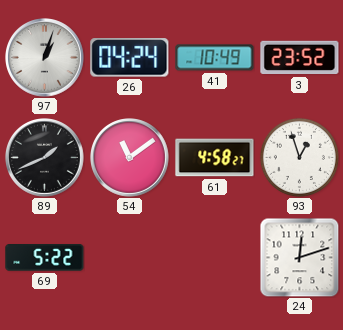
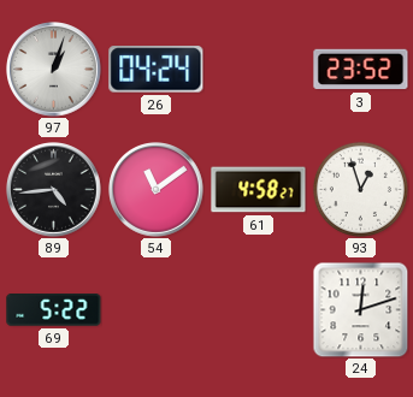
41: 10:49 -> none
89: 1:41 -> 4:44
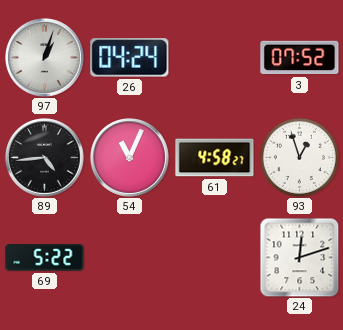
3: 23:52 -> 07:52
54: 11:09 -> 11:04
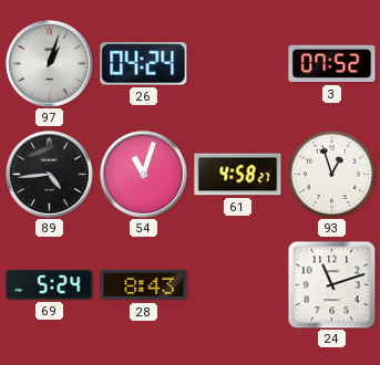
54: 11:04 -> 11:03
69: 5:22 -> 5:24
28: none -> 8:43
24: 12:12 -> 11:12
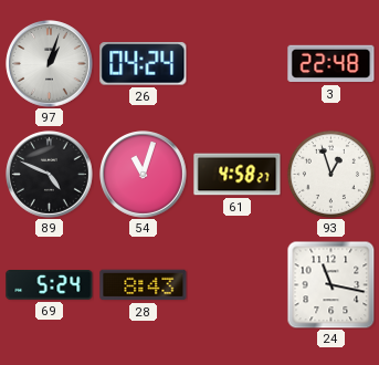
3: 07:52 -> 22:48
89: 4:44 -> 4:49
24: 11:12 -> 11:17
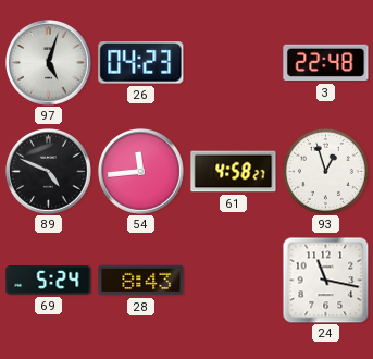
97: 1:03 -> 5:03
26: 04:24 -> 04:23
54: 11:03 -> 11:44
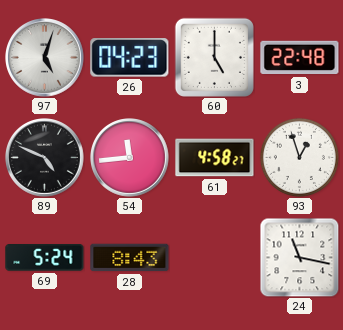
60: none -> 5:00
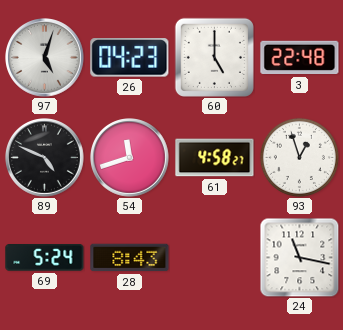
54: 11:44 -> 11:42
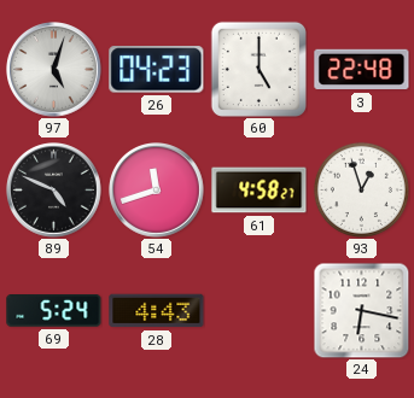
28: 8:43 -> 4:43
24: 11:17 -> 6:17
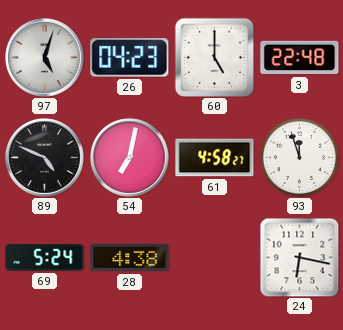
54: 11:42 -> 7:02
93: 12:57 -> 11:57
28: 4:43 -> 4:38
